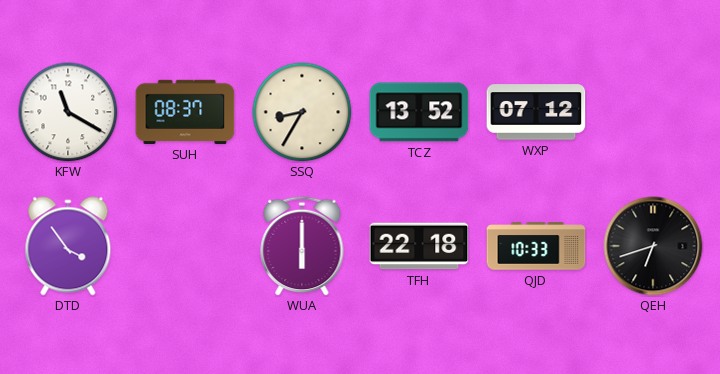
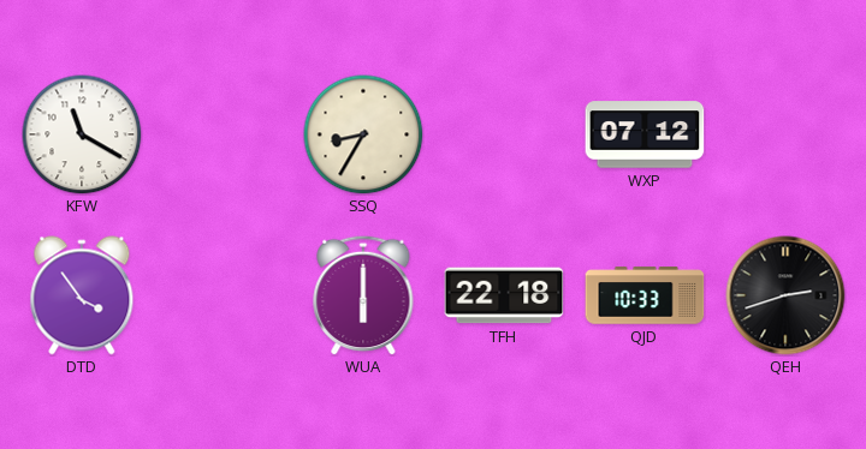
SUH: 08:37 -> none
TCZ: 13:52 -> none
QEH: 6:42 -> 2:42
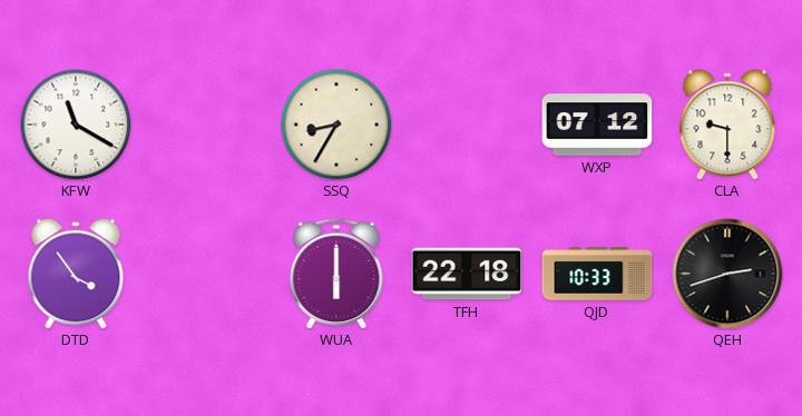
CLA: none -> 9:30
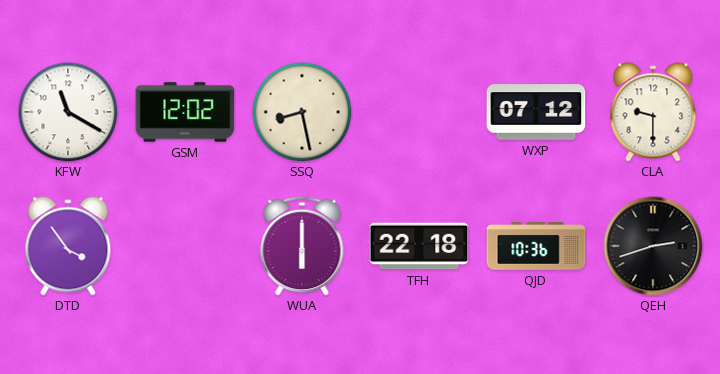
GSM: none -> 12:02
SSQ: 8:35 -> 8:28
QJD: 10:33 -> 10:36
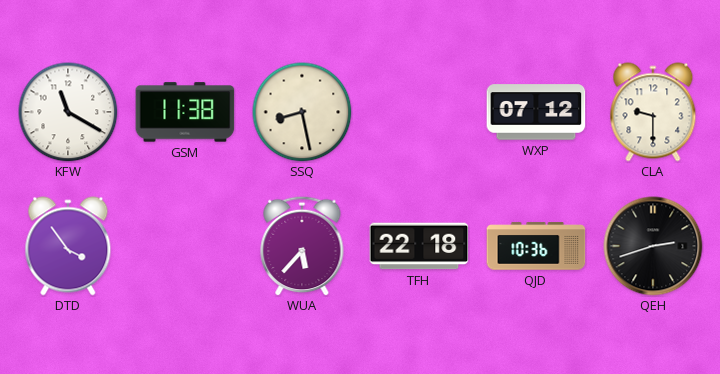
GSM: 12:02 -> 11:38
WUA: 6:00 -> 5:37
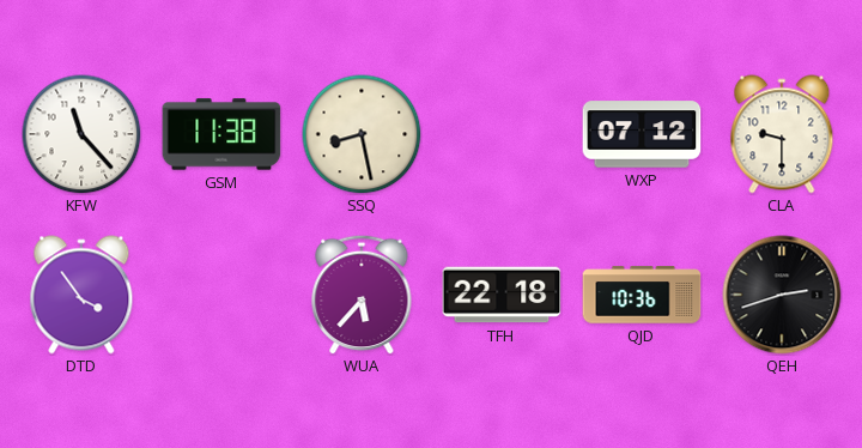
KFW: 11:20 -> 11:23
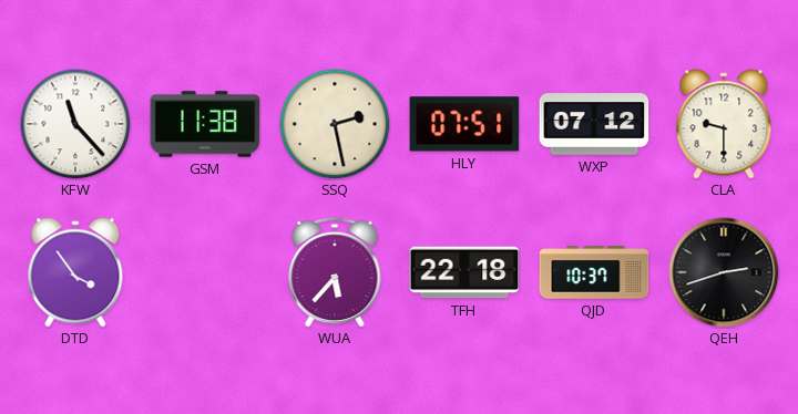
SSQ: 8:28 -> 2:28
HLY: none -> 07:51
QJD: 10:36 -> 10:37
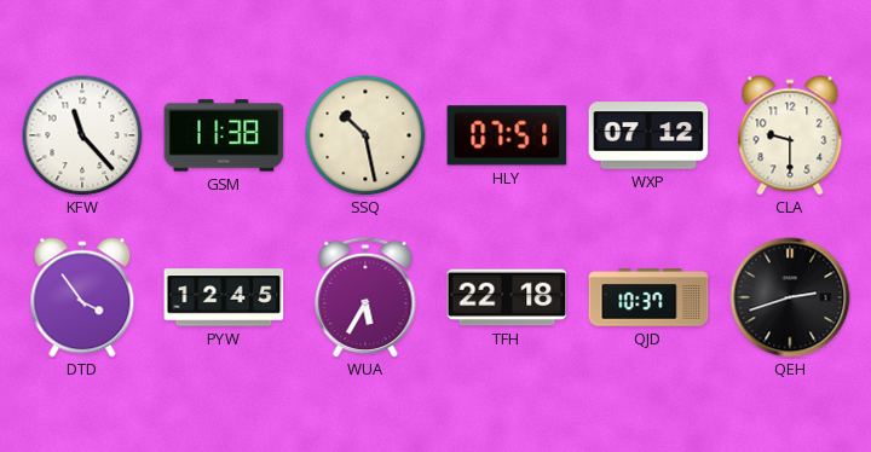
SSQ: 2:28 -> 10:28
PYW: none -> 12:45
WUA: 5:37 -> 5:35
